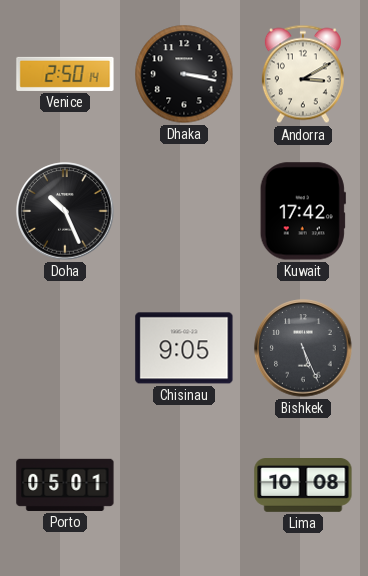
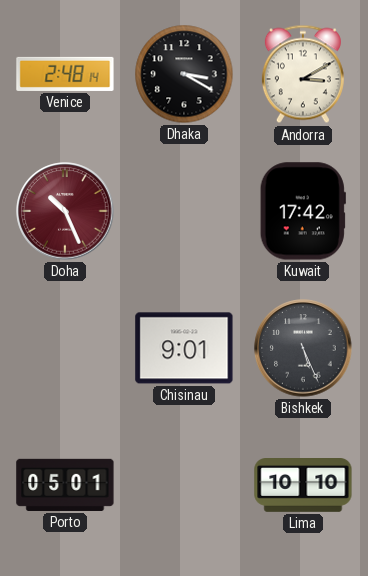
Venice: 2:50 -> 2:48
Dhaka: 3:17 -> 3:20
Doha dial: black -> burgundy
Chisinau: 9:05 -> 9:01
Lima: 10:08 -> 10:10
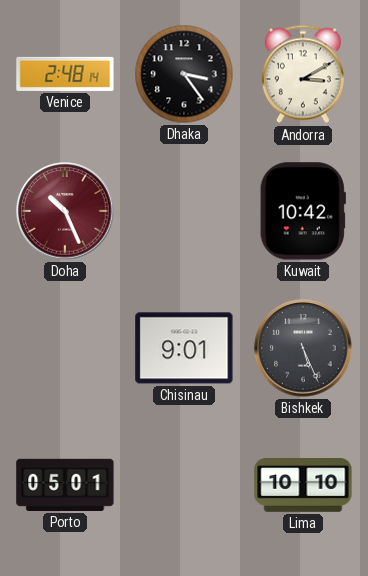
Dhaka: 3:20 -> 3:24
Kuwait: 17:42 -> 10:42
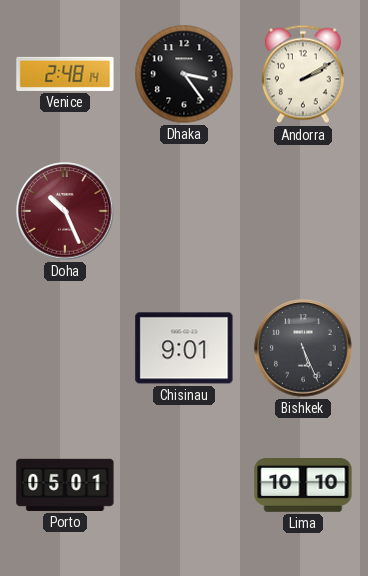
Andorra: 3:10 -> 2:10
Kuwait: 10:42 -> none
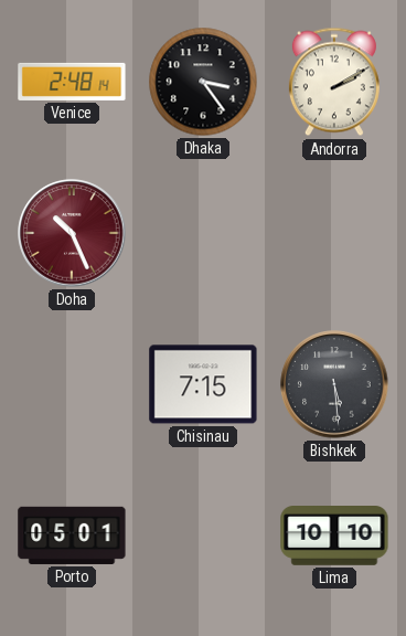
Chisinau: 9:01 -> 7:15
Bishkek: 5:26 -> 5:29
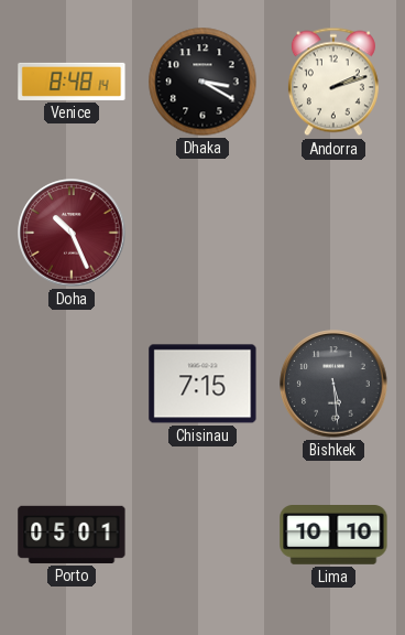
Venice: 2:48 -> 8:48
Dhaka: 3:24 -> 3:20
Andorra: 2:10 -> 2:12
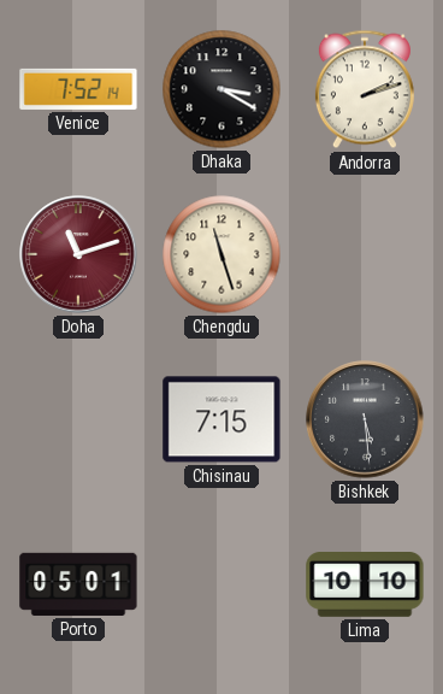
Venice: 8:48 -> 7:52
Doha: 10:26 -> 11:12
Chengdu: none -> 11:27
